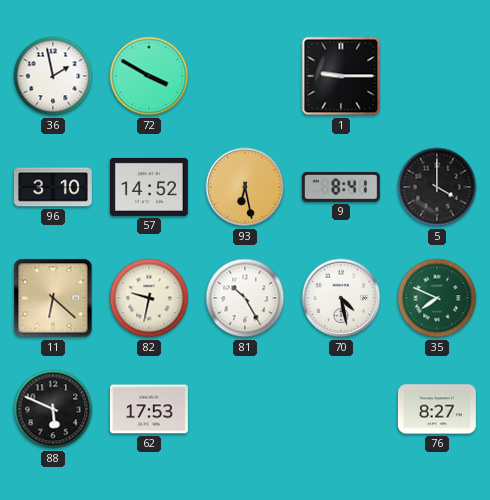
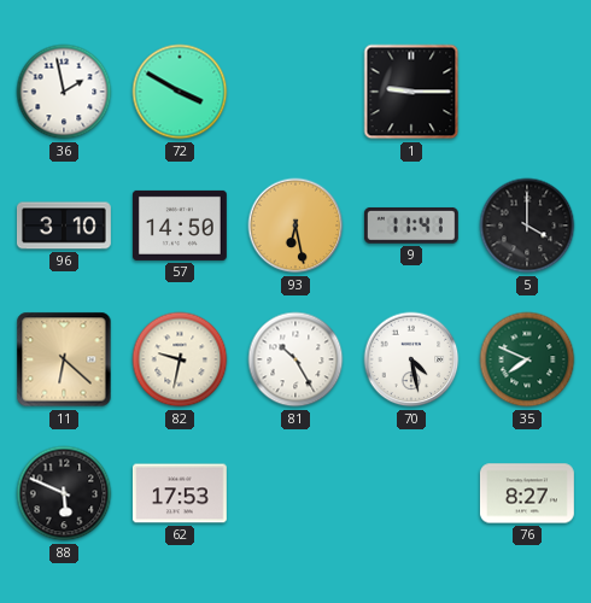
57: 14:52 -> 14:50
9: 8:41 -> 11:41
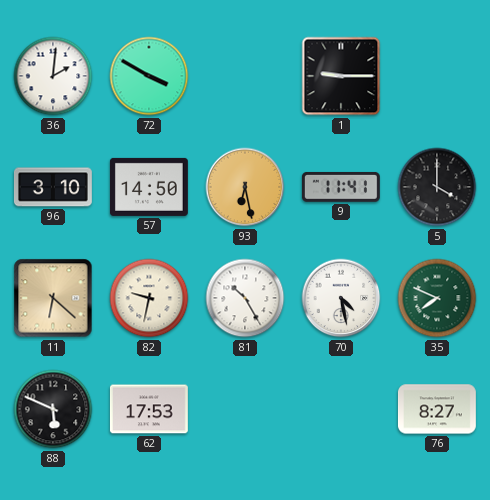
36: 1:58 -> 2:01
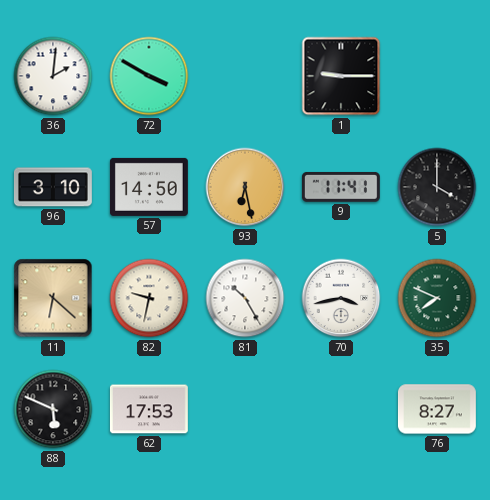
70: 4:28 -> 3:43
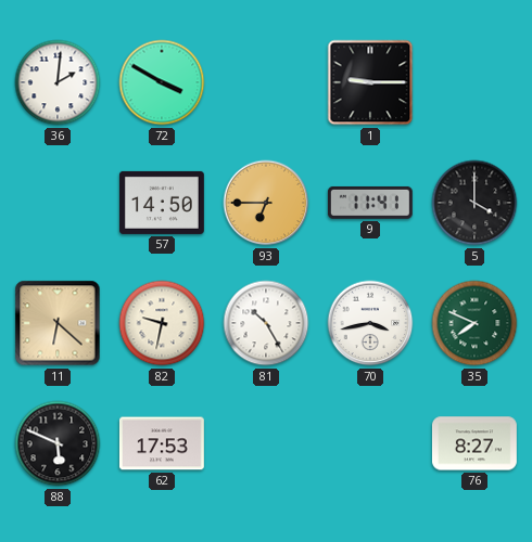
96: 3:10 -> none
93: 6:28 -> 6:45
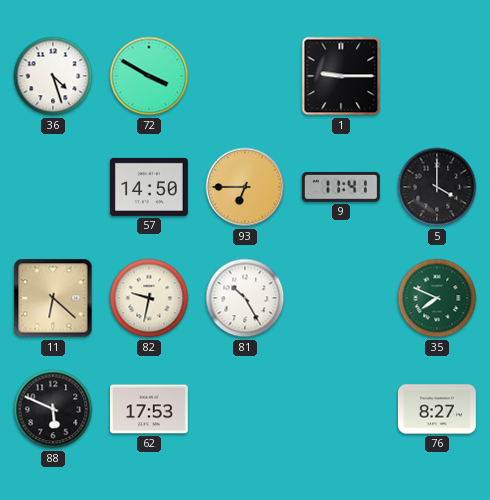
36: 2:01 -> 4:27
70: 3:43 -> none
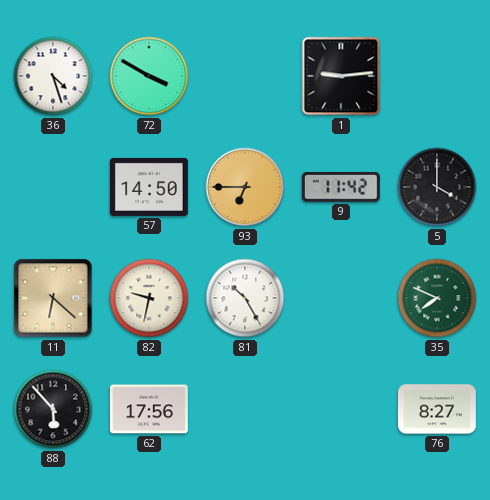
1: 9:15 -> 9:14
9: 11:41 -> 11:42
88: 5:49 -> 5:53
62: 17:53 -> 17:56
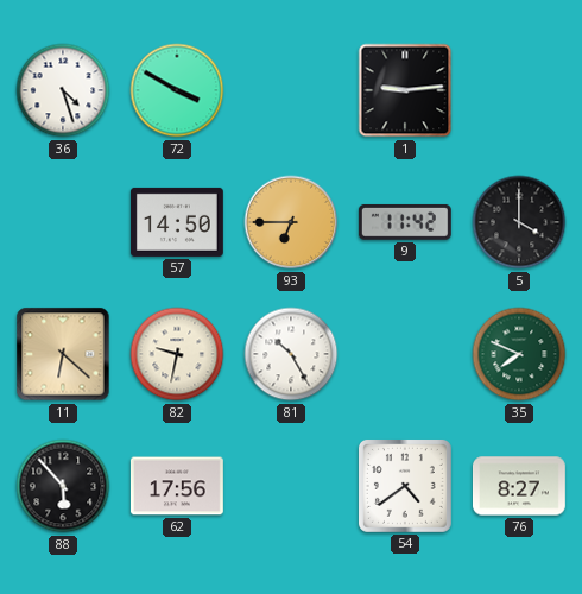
54: none -> 4:39
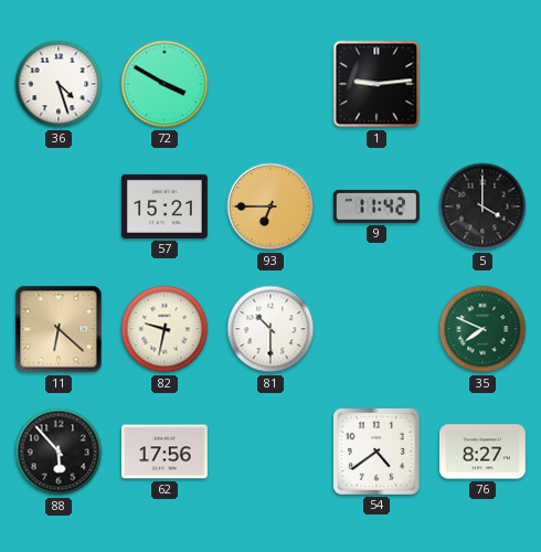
57: 14:50 -> 15:21
81: 10:25 -> 10:30
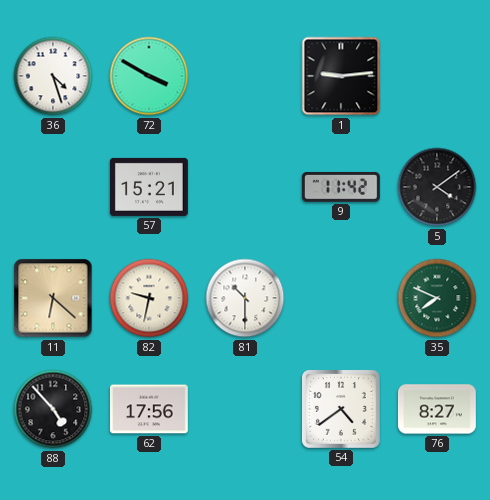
93: 6:45 -> none
5: 4:00 -> 4:09
88: 5:53 -> 4:53
